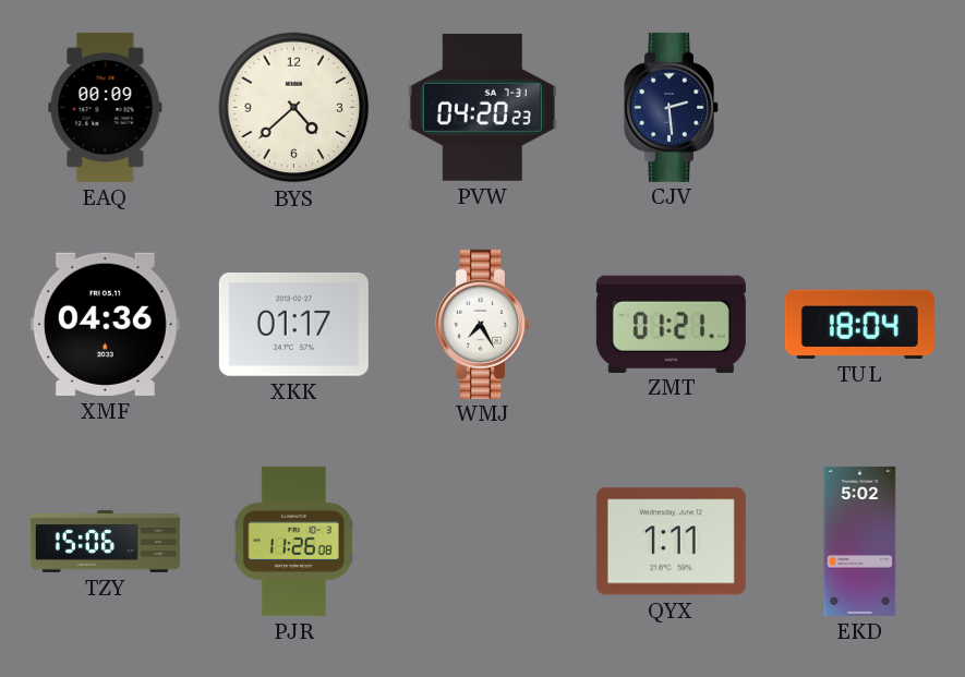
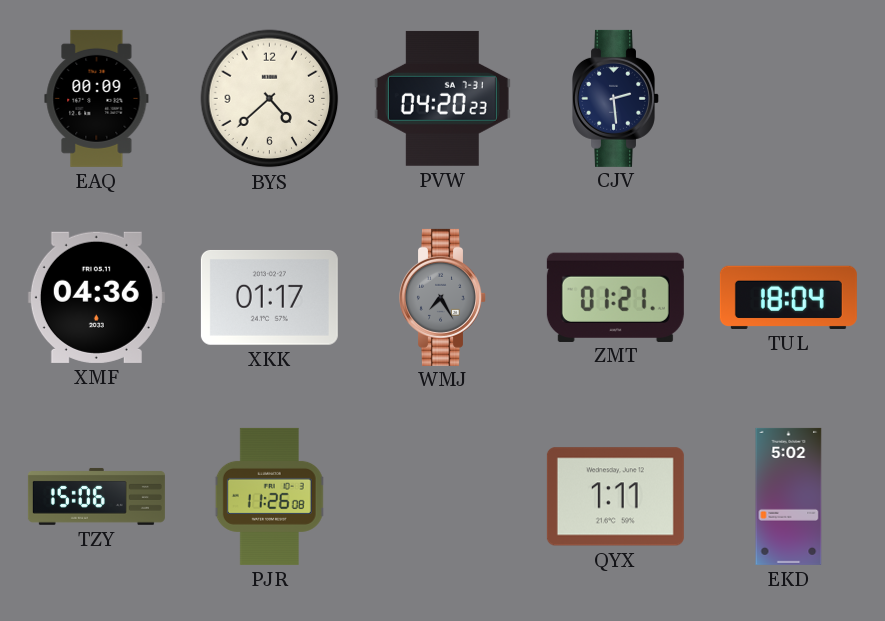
WMJ dial: white -> grey
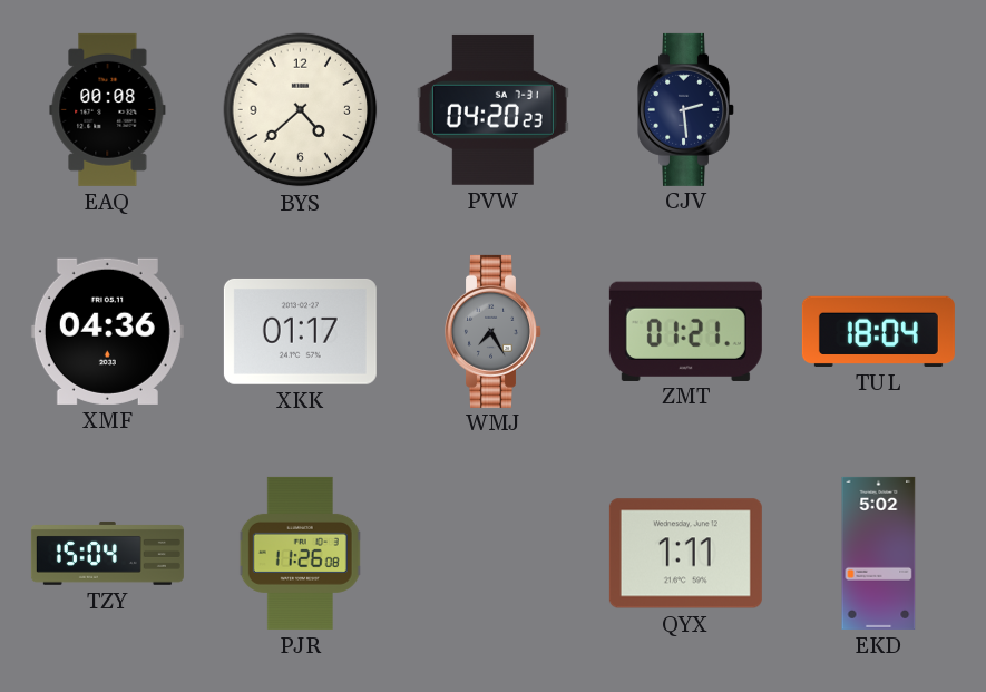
EAQ: 00:09 -> 00:08
TZY: 15:06 -> 15:04
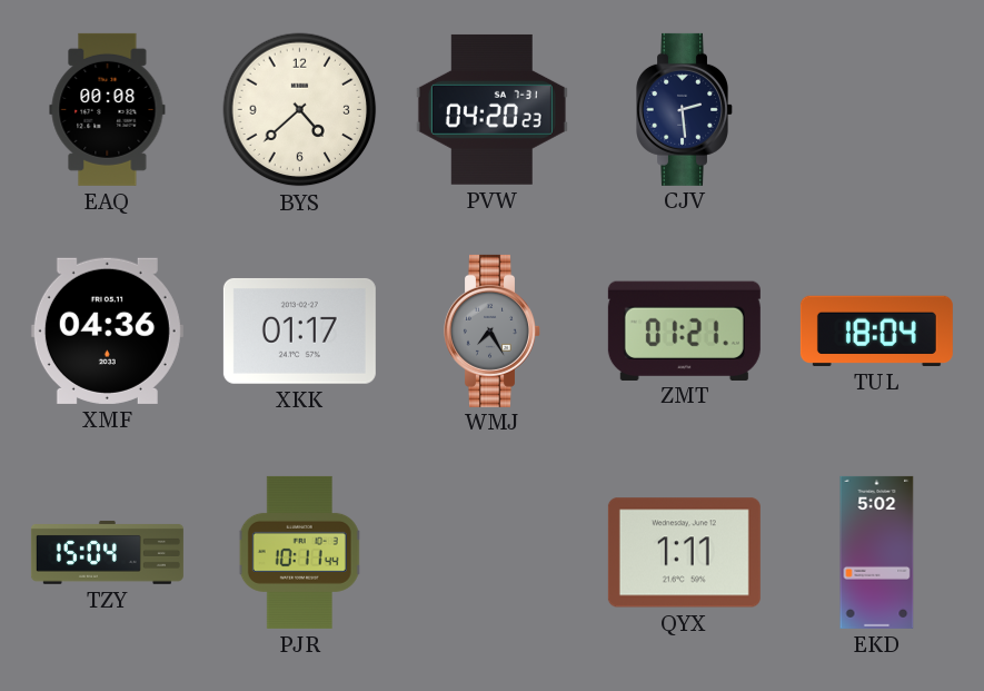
PJR: 11:26 -> 10:11
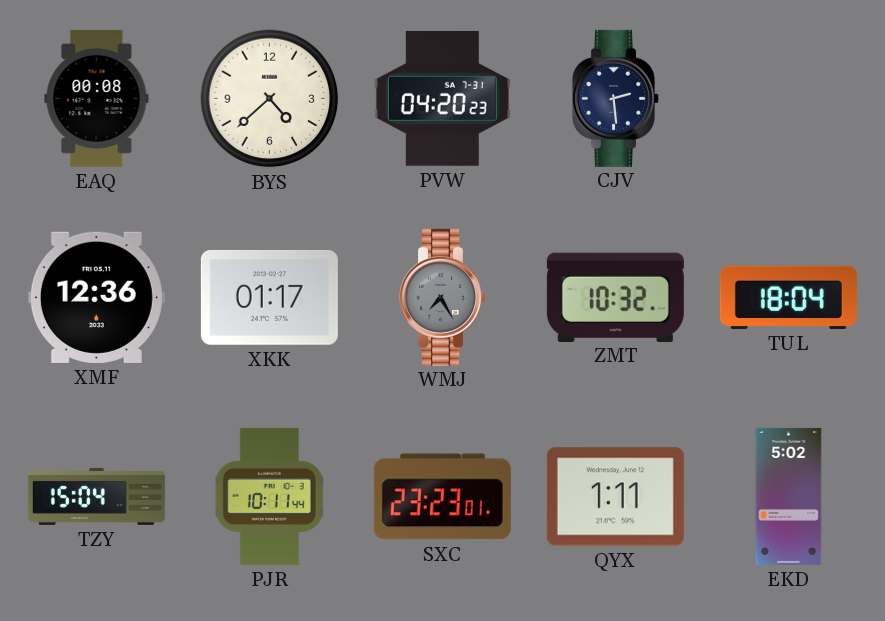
XMF: 04:36 -> 12:36
ZMT: 01:21 -> 10:32
SXC: none -> 23:23
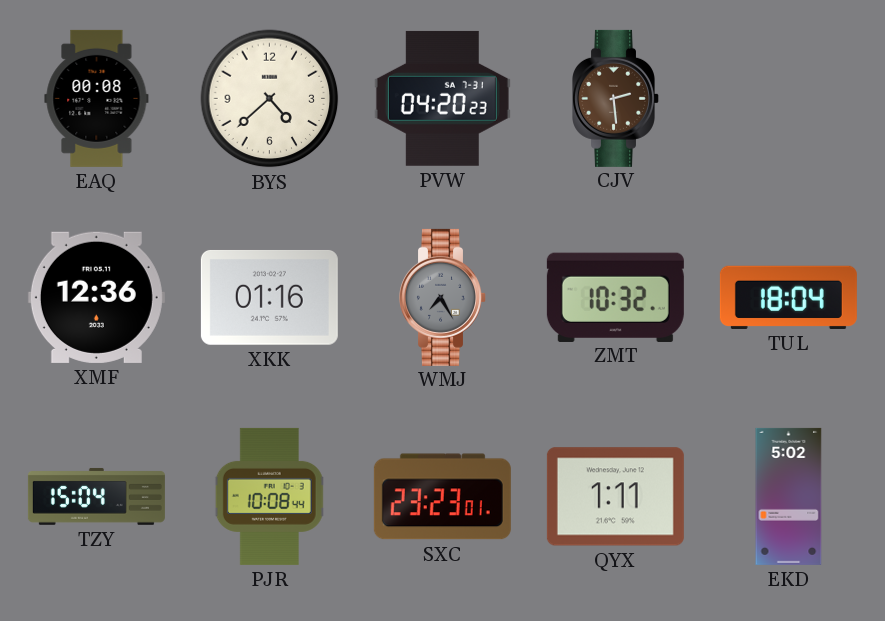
CJV dial: navy -> brown
XKK: 01:17 -> 01:16
PJR: 10:11 -> 10:08
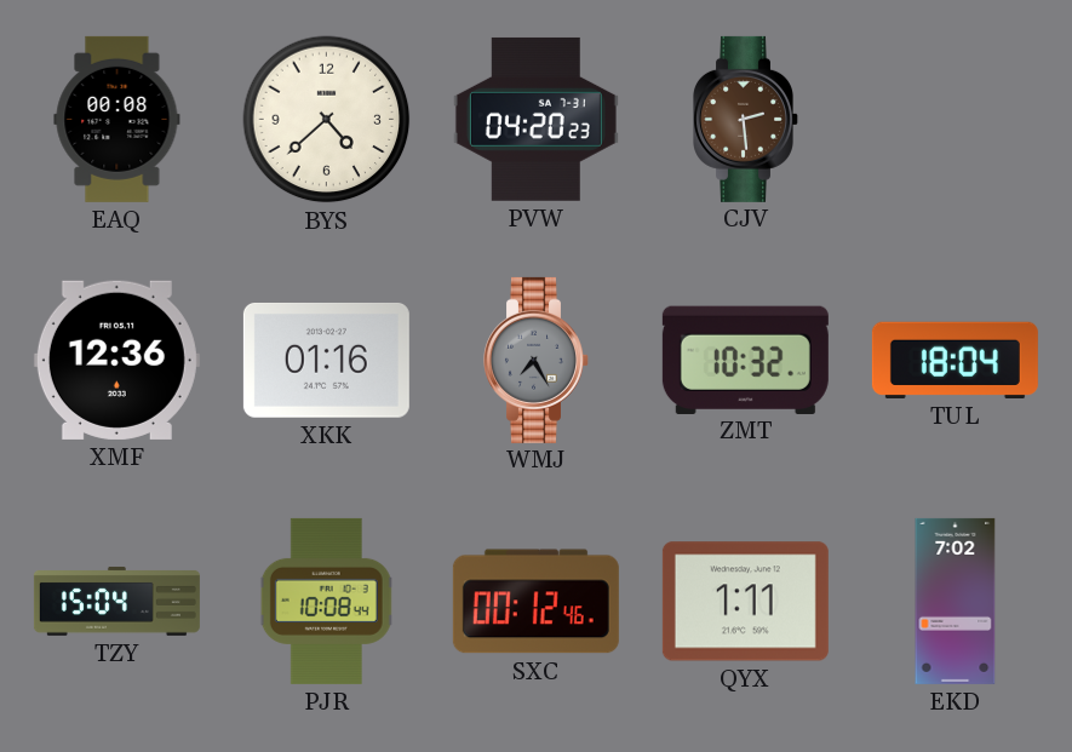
SXC: 23:23 -> 00:12
EKD: 5:02 -> 7:02
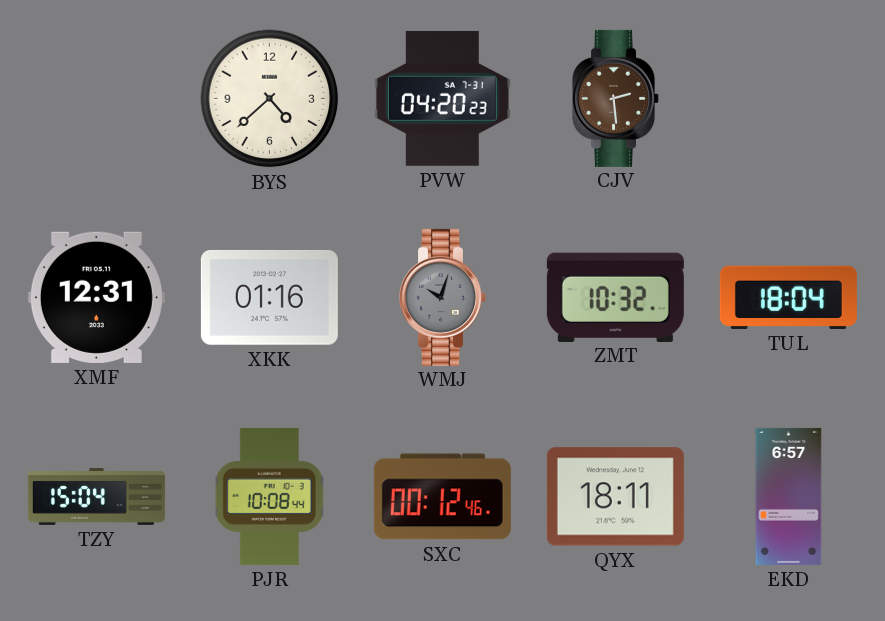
EAQ: 00:08 -> none
XMF: 12:36 -> 12:31
WMJ: 7:25 -> 10:03
QYX: 1:11 -> 18:11
EKD: 7:02 -> 6:57
